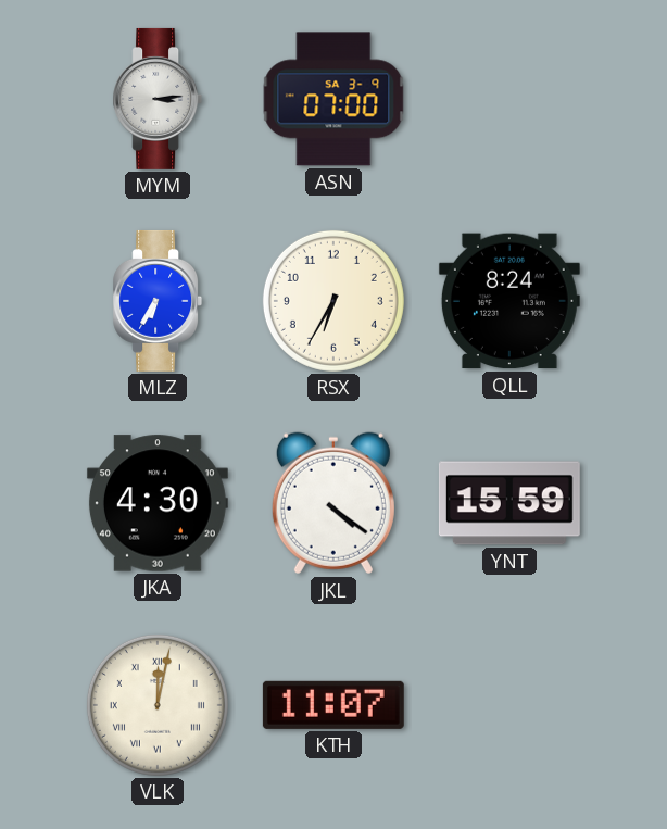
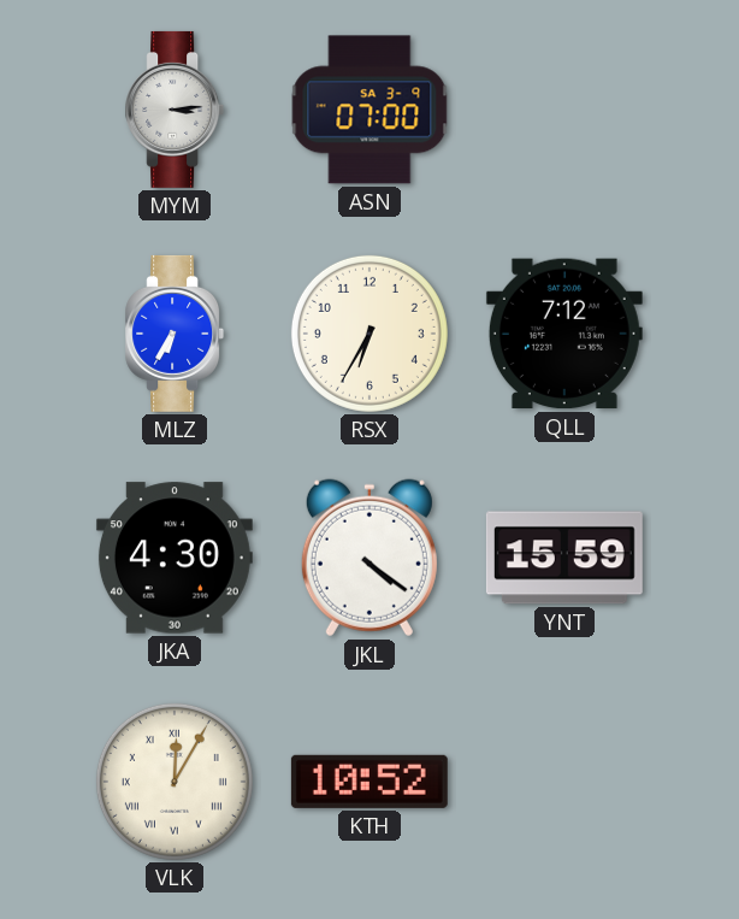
QLL: 8:24 -> 7:12
VLK: 12:02 -> 12:05
KTH: 11:07 -> 10:52
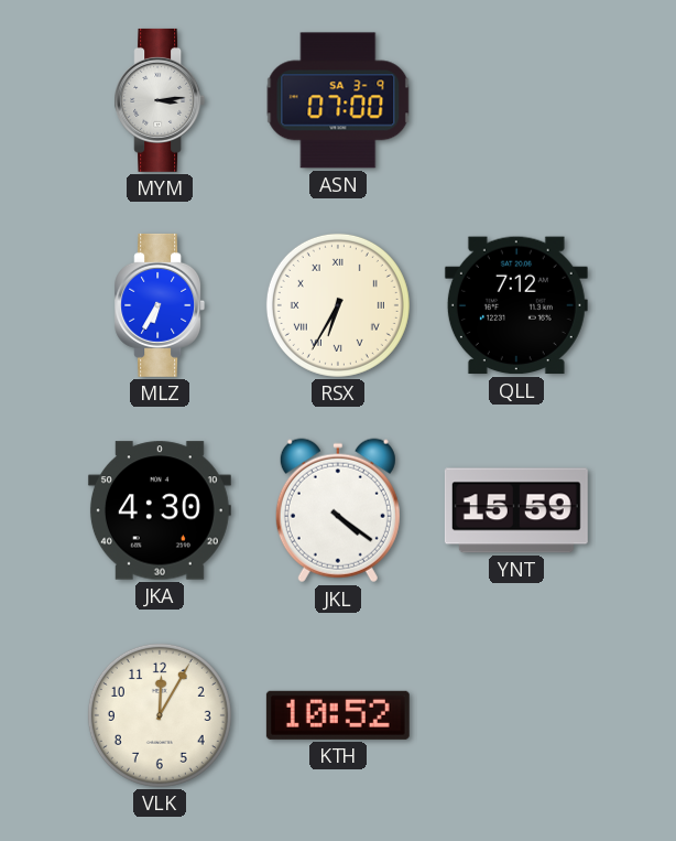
RSX numerals: Arabic -> Roman
VLK numerals: Roman -> Arabic
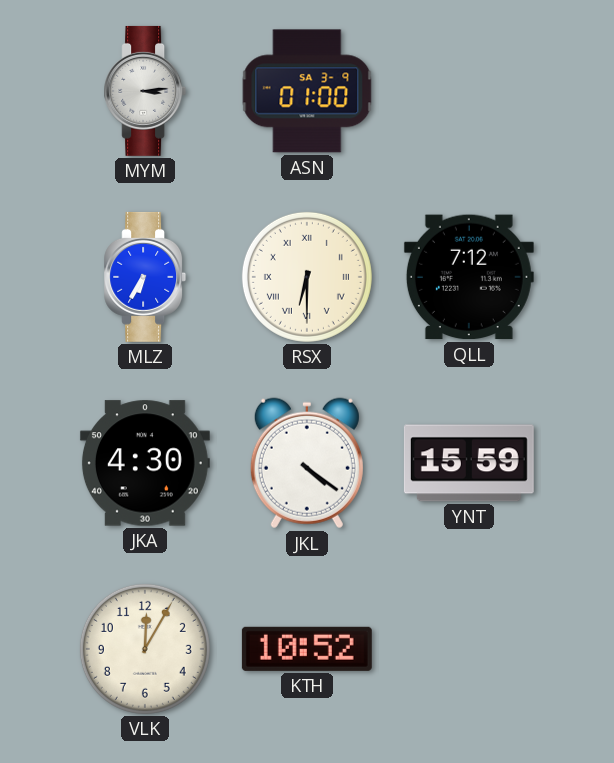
ASN: 07:00 -> 01:00
RSX: 6:35 -> 6:30
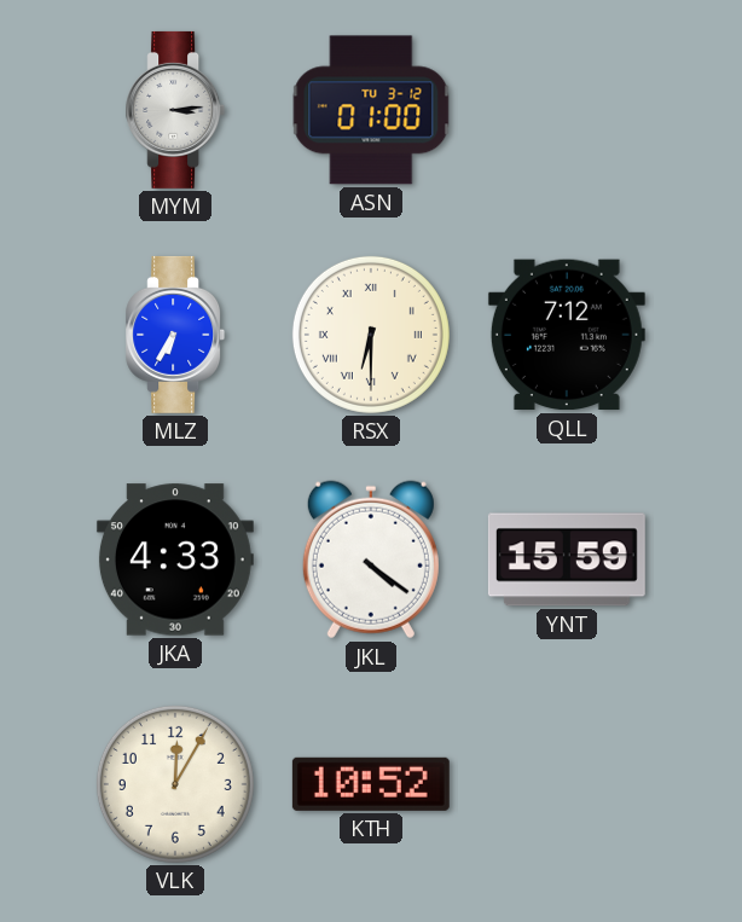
ASN date: SA 3-9 -> TU 3-12
JKA: 4:30 -> 4:33
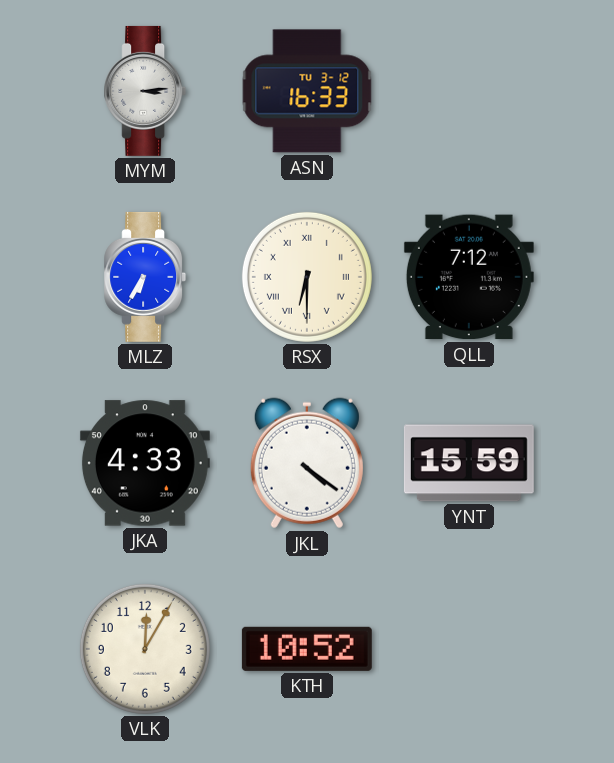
ASN: 01:00 -> 16:33
